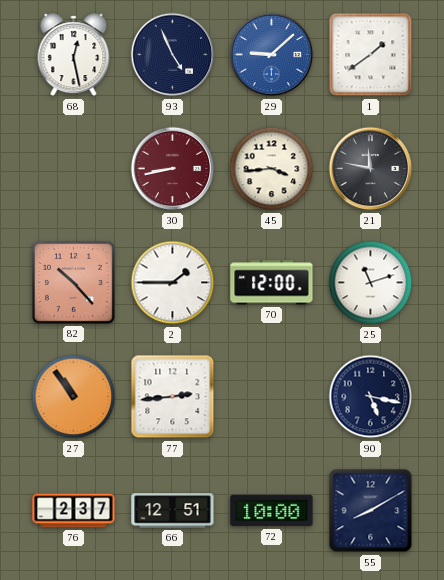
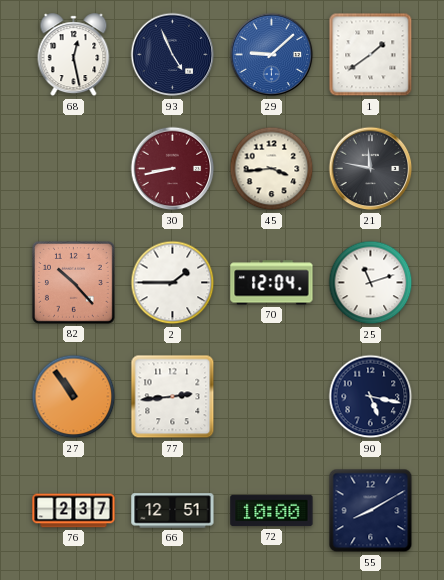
70: 12:00 -> 12:04
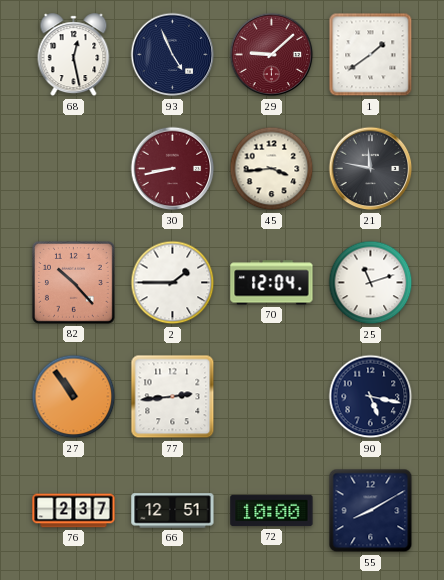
29 dial: blue -> burgundy
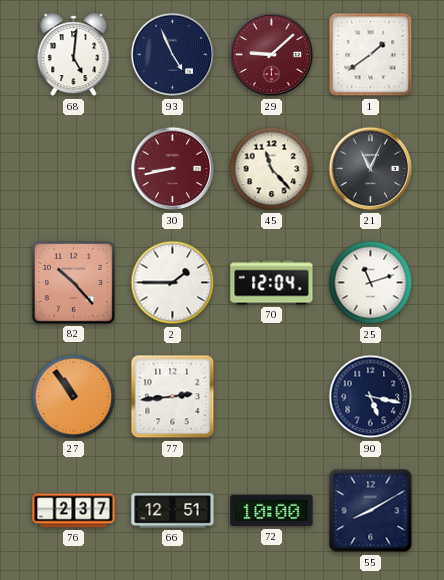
68: 12:28 -> 5:01
45: 3:44 -> 11:23
21: 11:47 -> 11:04
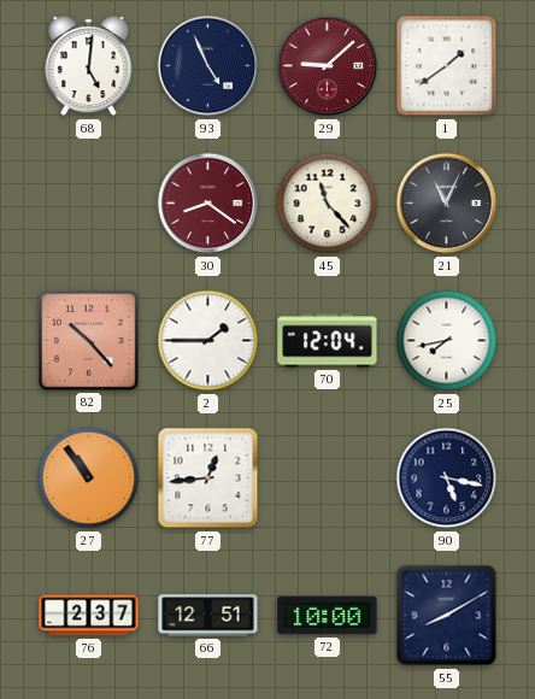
30: 8:43 -> 8:21
25: 11:12 -> 7:43
77: 2:44 -> 12:44
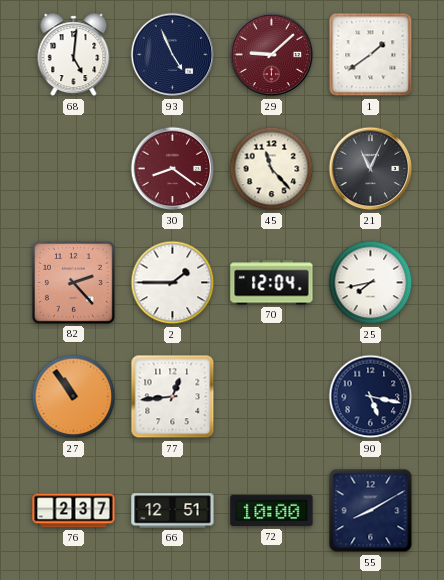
82: 10:23 -> 2:23
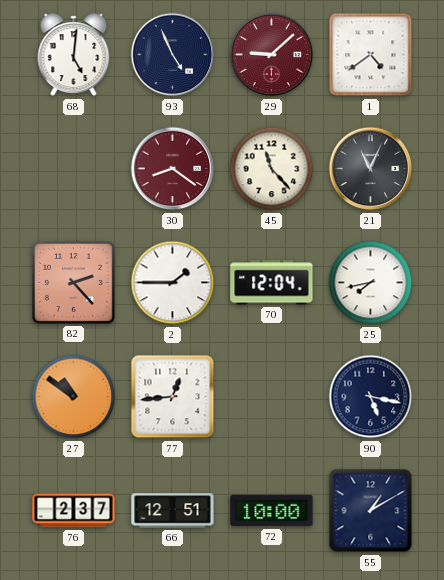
1: 1:39 -> 4:39
27: 10:54 -> 10:51
55: 8:10 -> 1:10
